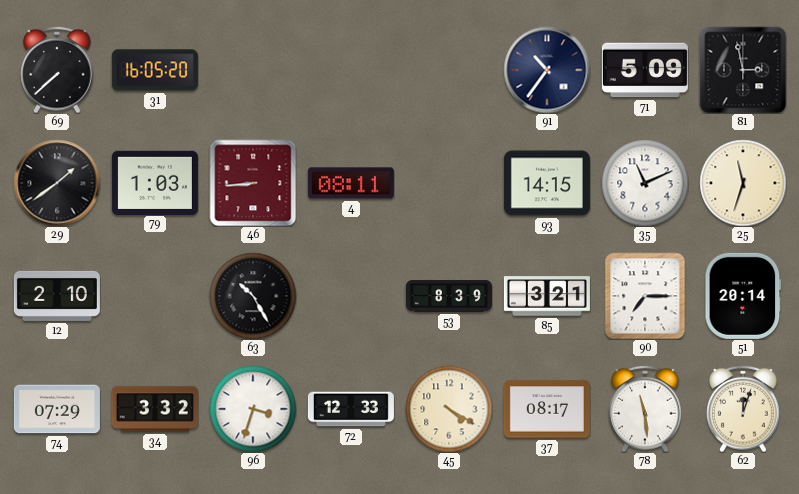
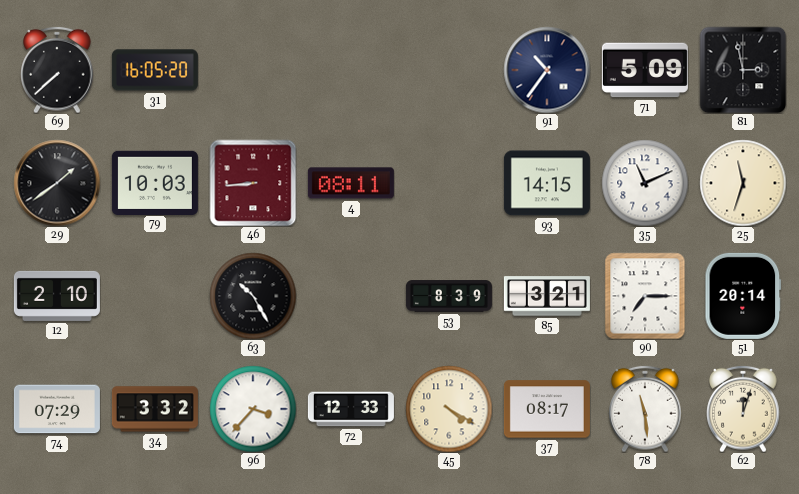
79: 1:03 -> 10:03
96: 3:33 -> 3:37
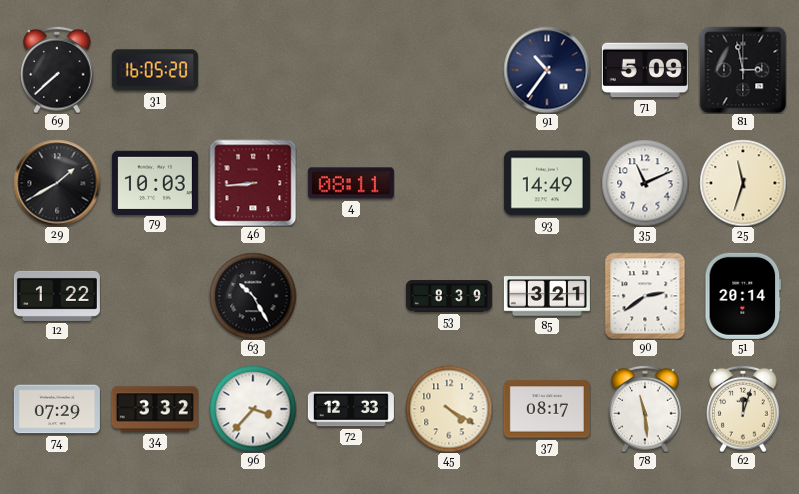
29: 1:39 -> 1:40
93: 14:15 -> 14:49
12: 2:10 -> 1:22
90: 7:15 -> 2:39
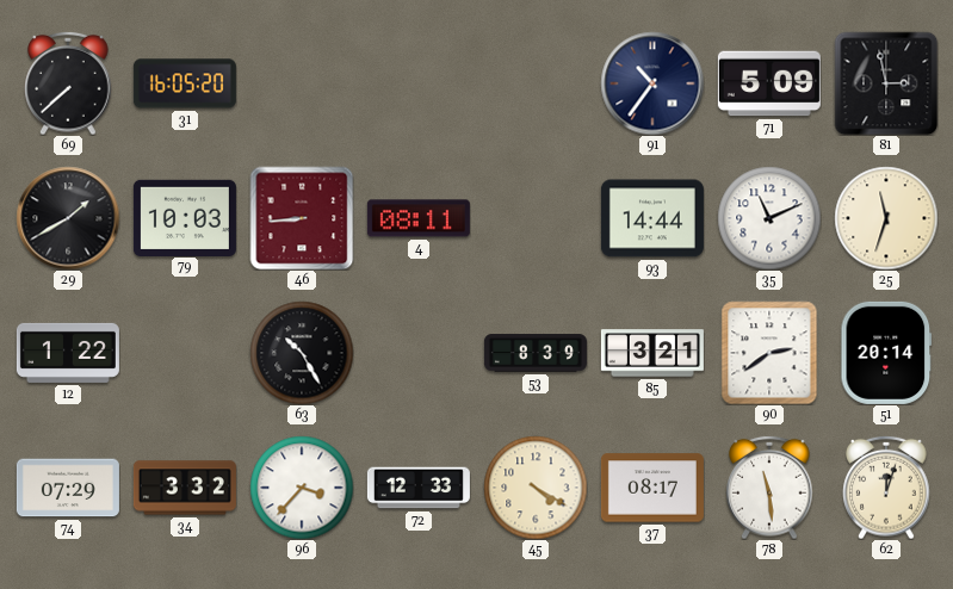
93: 14:49 -> 14:44
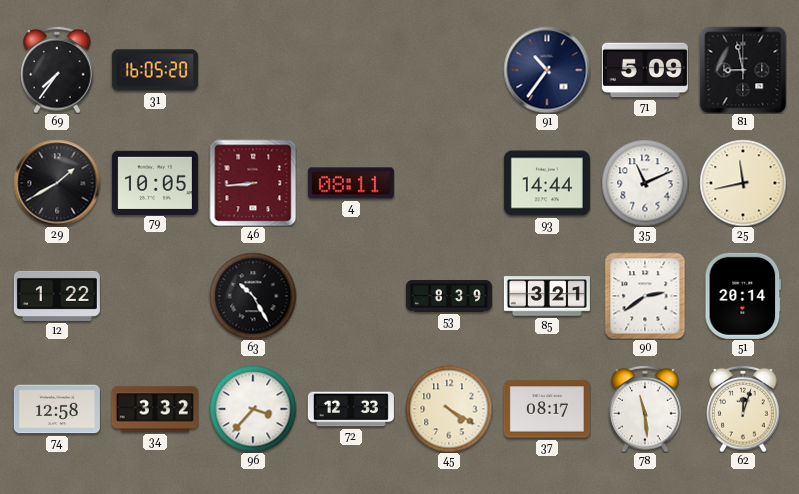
69: 7:38 -> 7:36
81: 2:58 -> 8:58
79: 10:03 -> 10:05
25: 11:33 -> 11:43
74: 07:29 -> 12:58
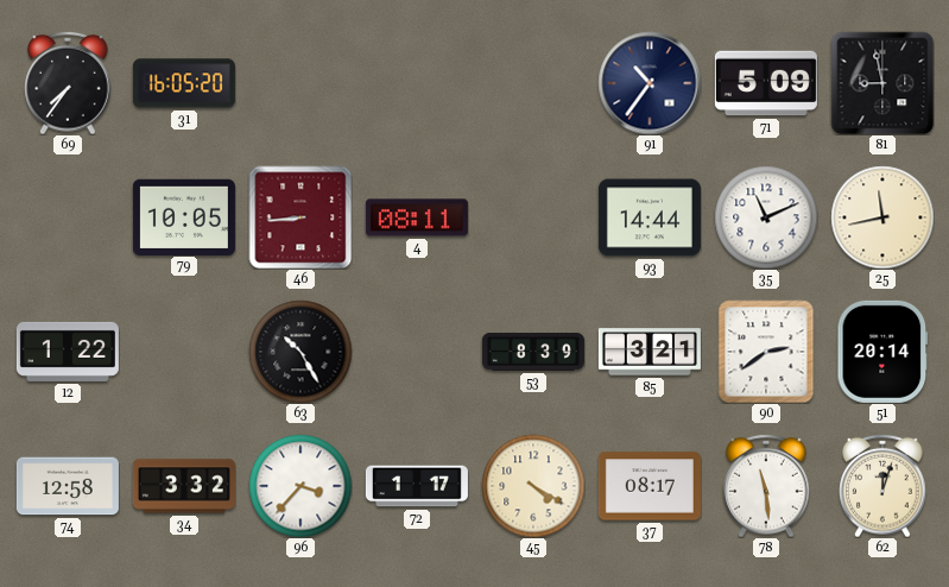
29: 1:40 -> none
72: 12:33 -> 1:17
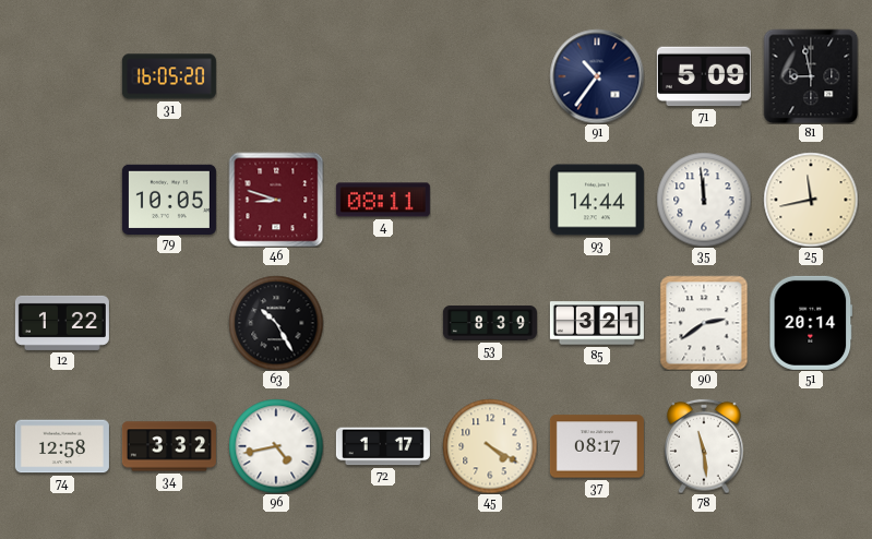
69: 7:36 -> none
46: 8:44 -> 8:48
35: 11:11 -> 11:59
96: 3:37 -> 4:43
62: 12:03 -> none
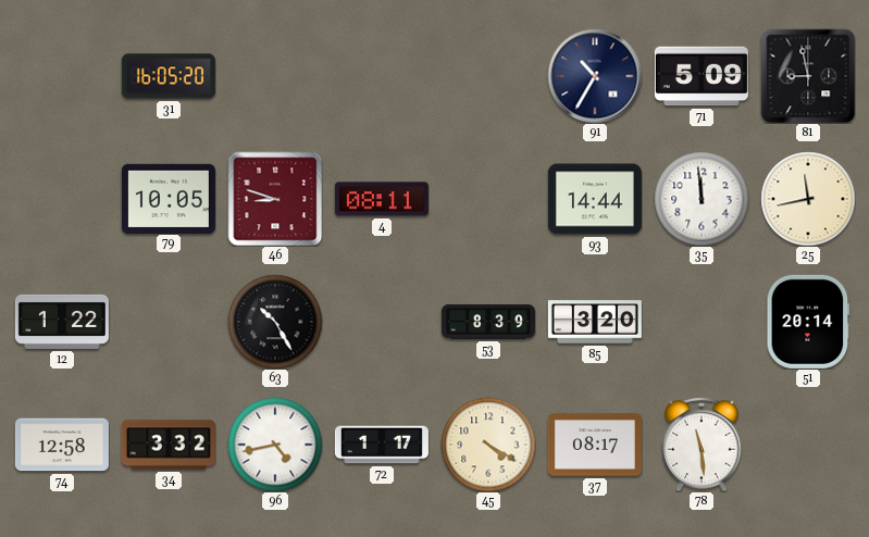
91: 10:36 -> 10:35
85: 3:21 -> 3:20
90: 2:39 -> none
